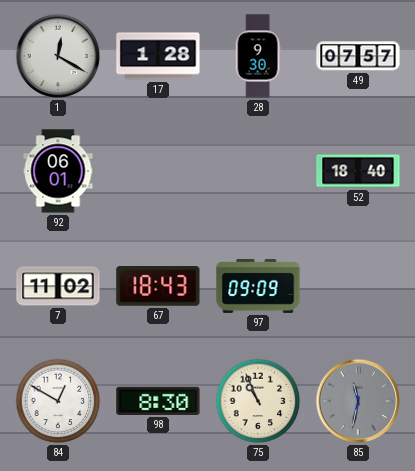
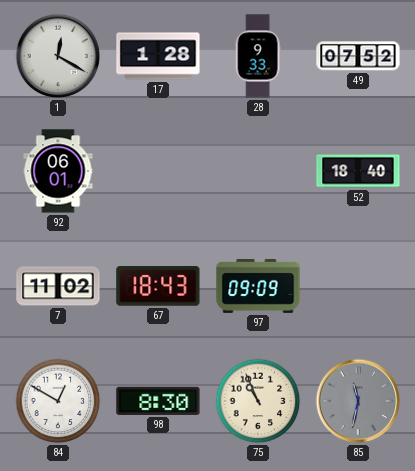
28: 9:30 -> 9:33
49: 07:57 -> 07:52
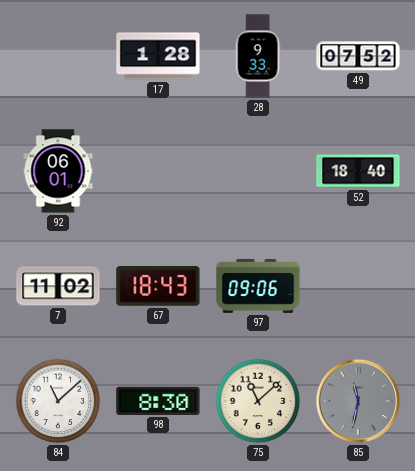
1: 12:20 -> none
97: 09:09 -> 09:06
84: 12:50 -> 11:08
75: 10:56 -> 11:08
